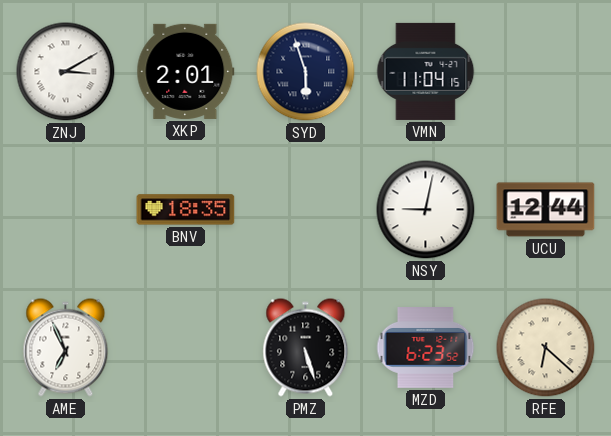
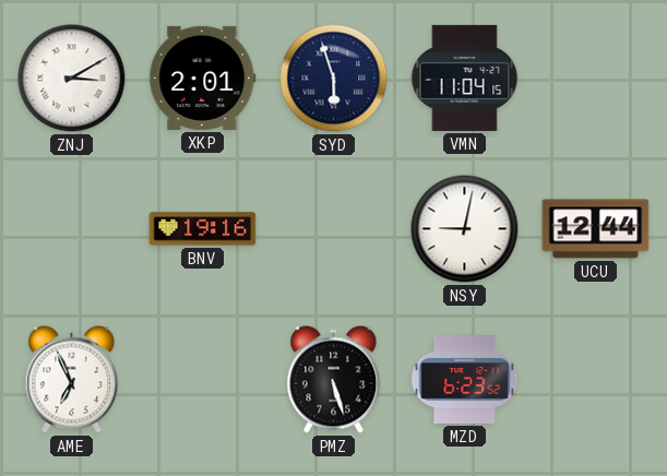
BNV: 18:35 -> 19:16
RFE: 6:22 -> none
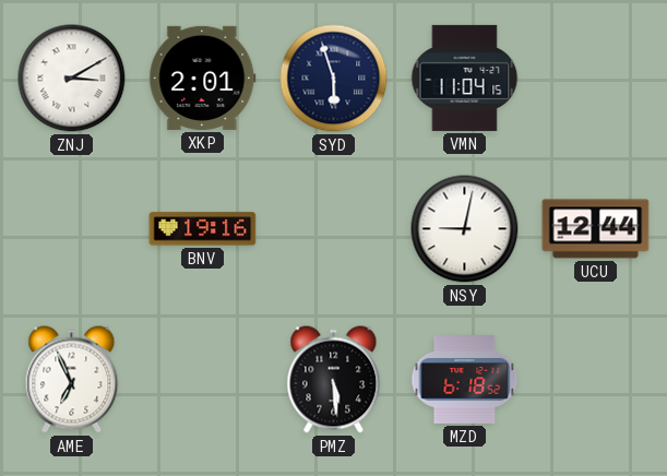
PMZ: 5:27 -> 5:29
MZD: 6:23 -> 6:18
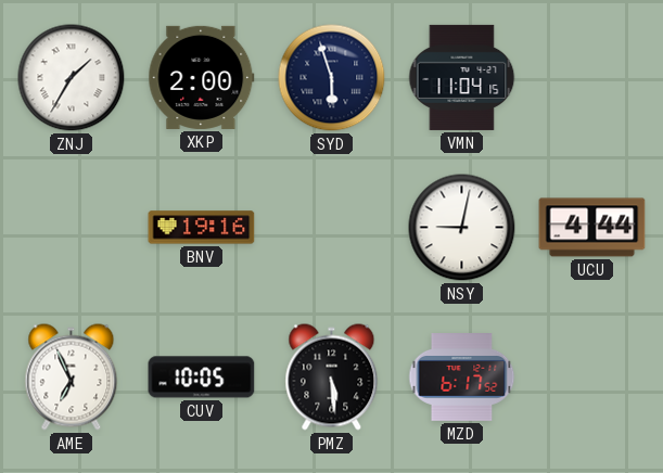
ZNJ: 3:10 -> 1:35
XKP: 2:01 -> 2:00
UCU: 12:44 -> 4:44
CUV: none -> 10:05
MZD: 6:18 -> 6:17
